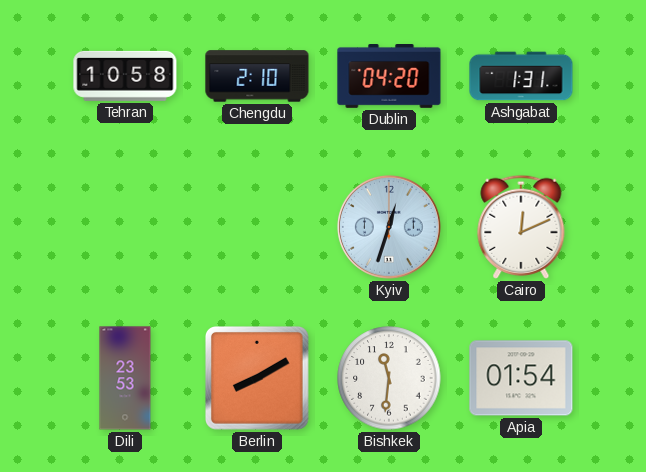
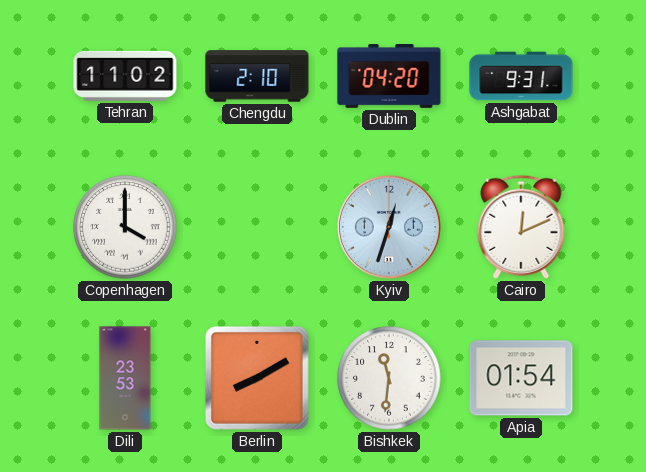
Tehran: 10:58 -> 11:02
Ashgabat: 1:31 -> 9:31
Copenhagen: none -> 4:00
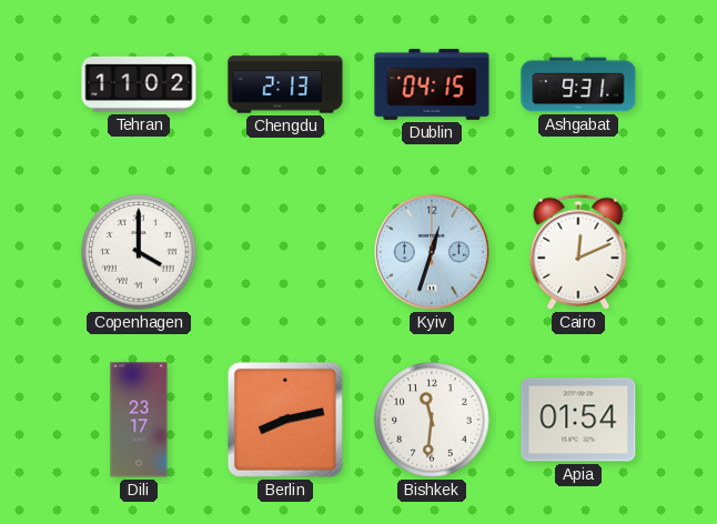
Chengdu: 2:10 -> 2:13
Dublin: 04:20 -> 04:15
Dili: 23:53 -> 23:17
Berlin: 8:10 -> 8:13
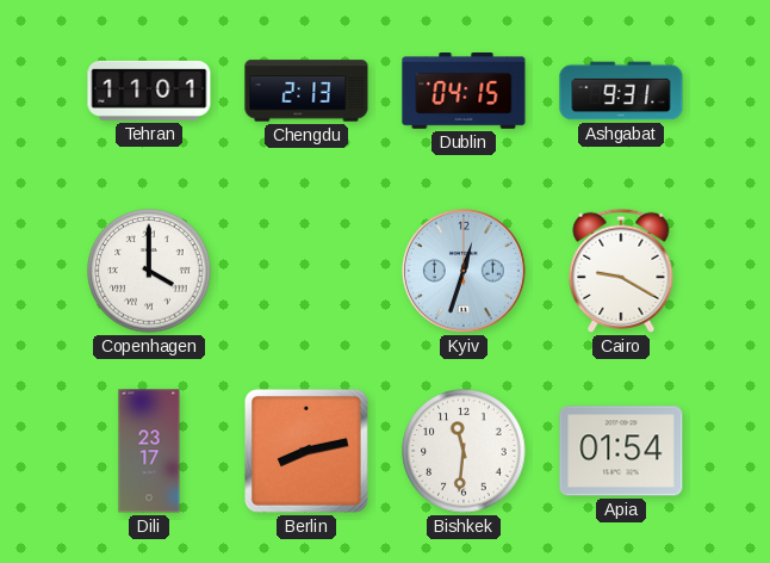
Tehran: 11:02 -> 11:01
Cairo: 12:11 -> 9:20
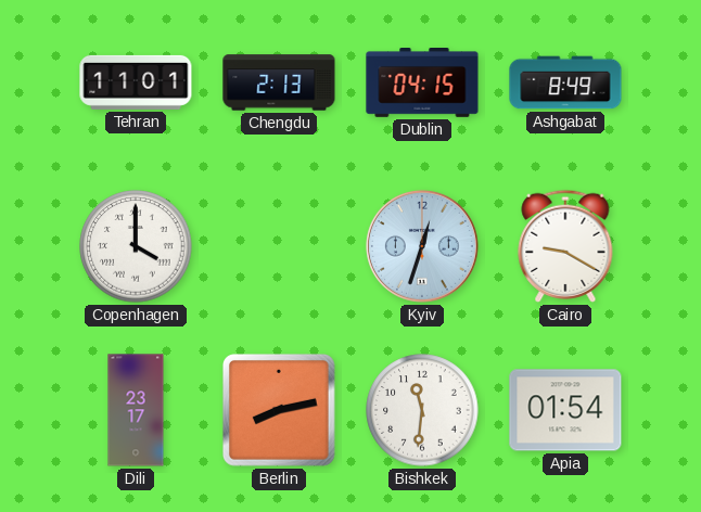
Ashgabat: 9:31 -> 8:49
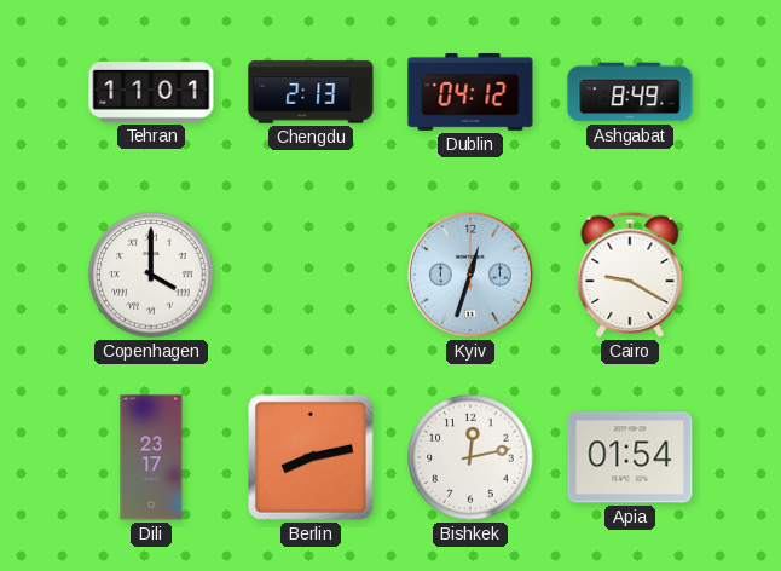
Dublin: 04:15 -> 04:12
Bishkek: 11:31 -> 12:13
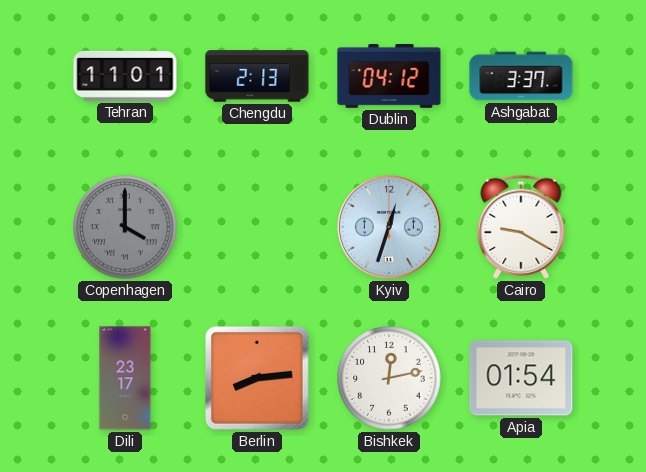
Ashgabat: 8:49 -> 3:37
Copenhagen dial: white -> grey
Berlin: 8:13 -> 8:14
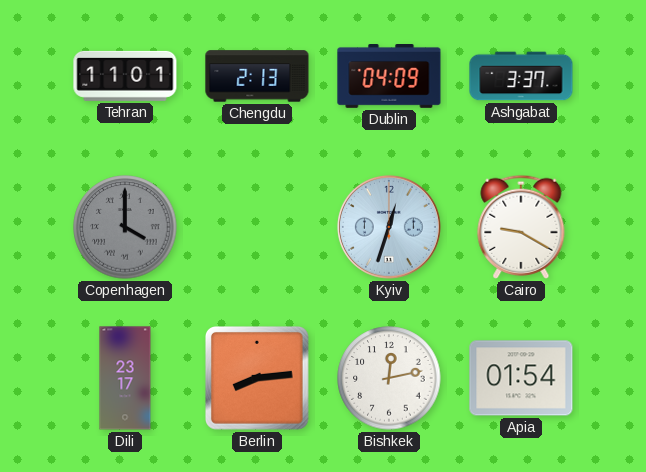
Dublin: 04:12 -> 04:09
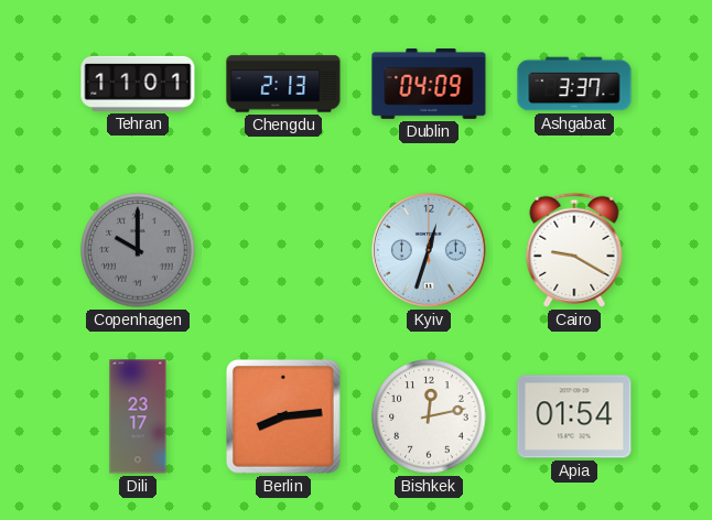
Copenhagen: 4:00 -> 10:00
